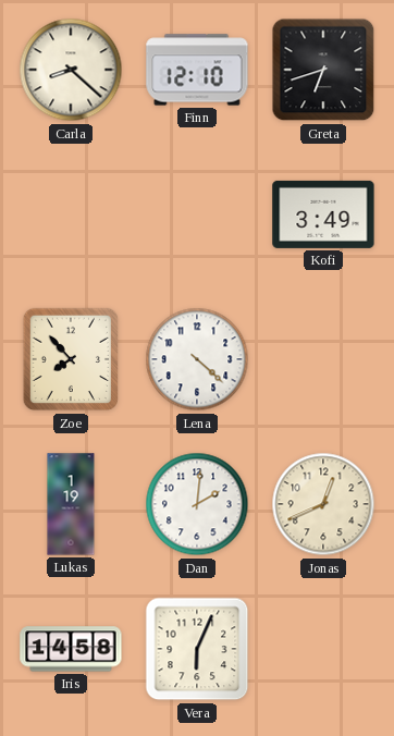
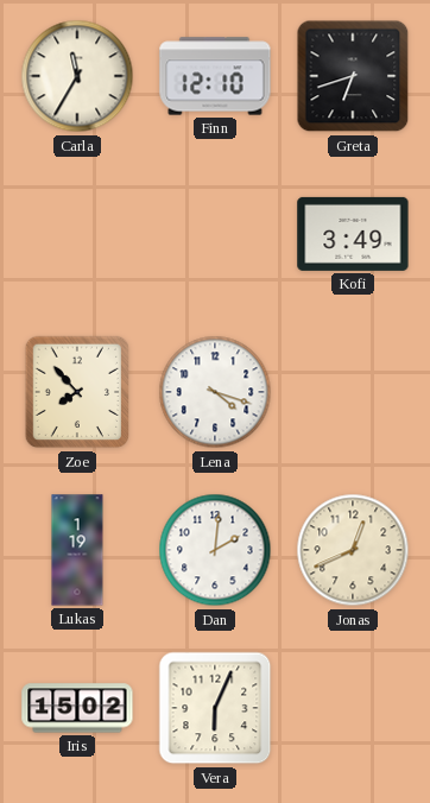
Carla: 8:22 -> 11:35
Lena: 4:22 -> 4:18
Iris: 14:58 -> 15:02
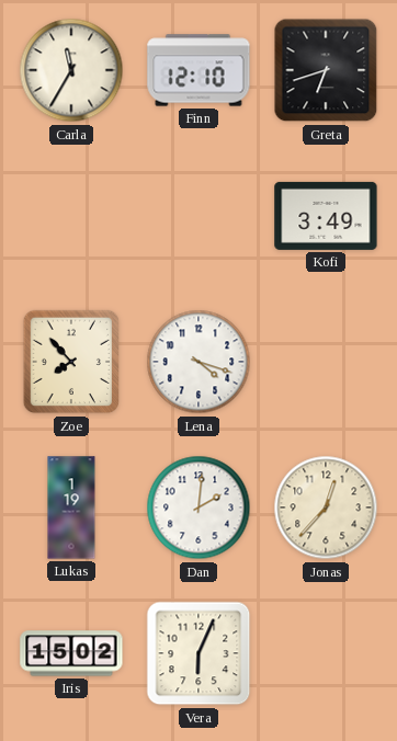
Jonas: 12:41 -> 12:37
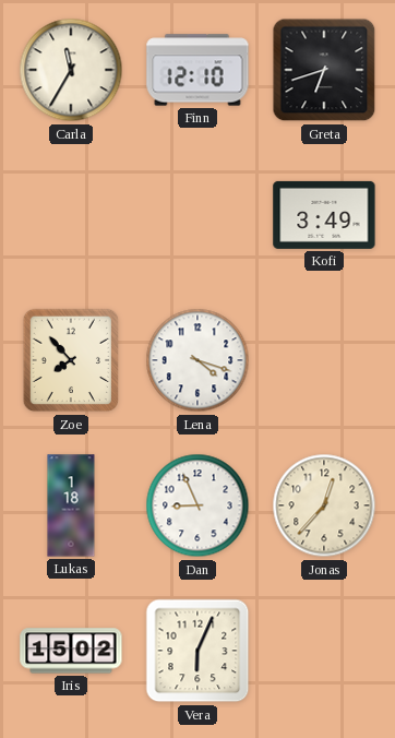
Lukas: 1:19 -> 1:18
Dan: 2:01 -> 8:56
